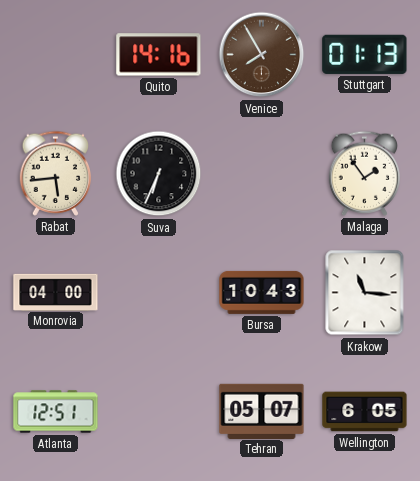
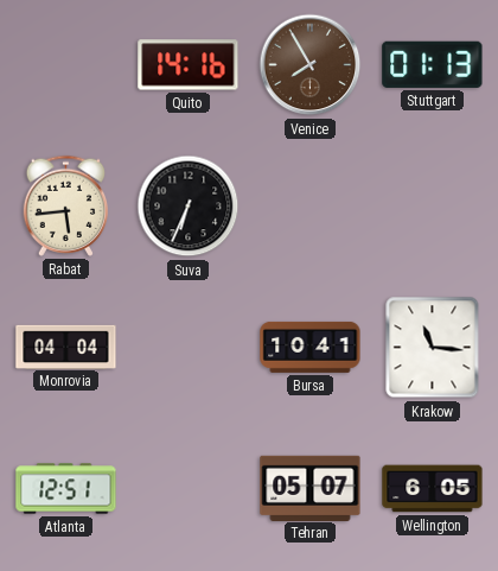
Malaga: 1:54 -> none
Monrovia: 04:00 -> 04:04
Bursa: 10:43 -> 10:41
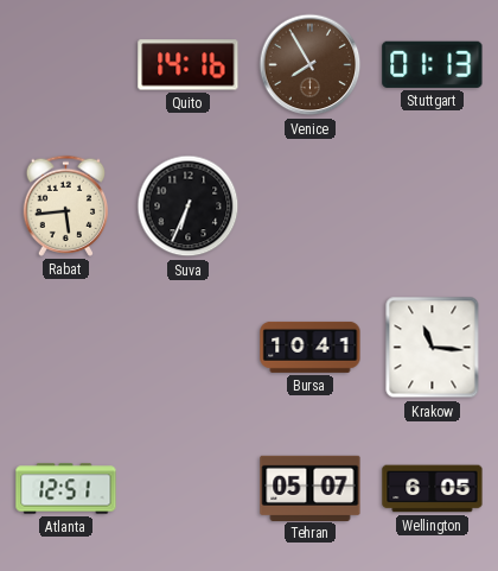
Monrovia: 04:04 -> none
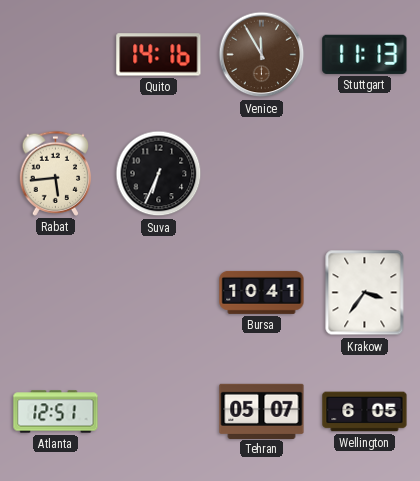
Venice: 7:55 -> 11:55
Stuttgart: 01:13 -> 11:13
Krakow: 11:16 -> 3:36
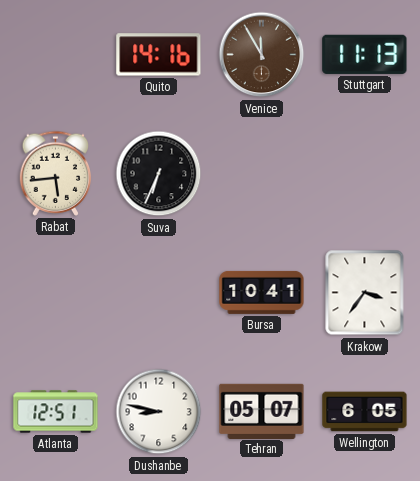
Dushanbe: none -> 8:47
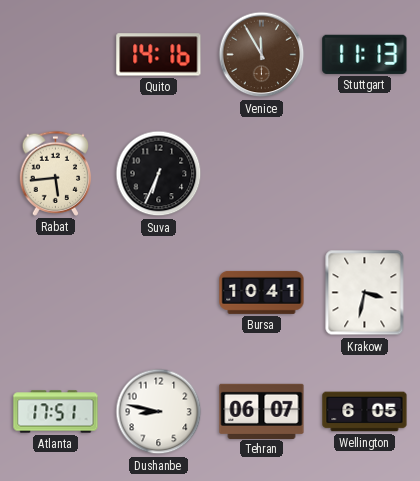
Krakow: 3:36 -> 3:32
Atlanta: 12:51 -> 17:51
Tehran: 05:07 -> 06:07
